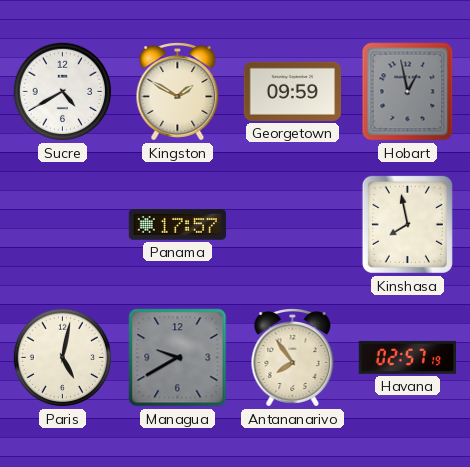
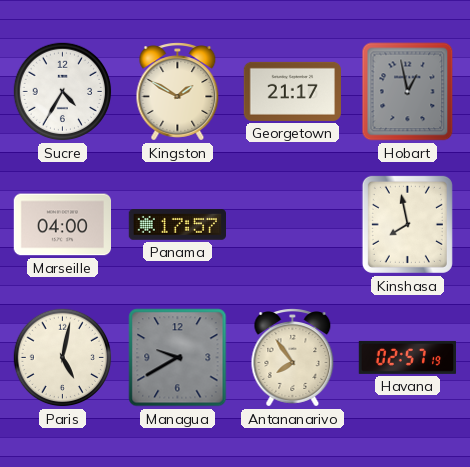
Sucre: 4:40 -> 4:35
Georgetown: 09:59 -> 21:17
Marseille: none -> 04:00
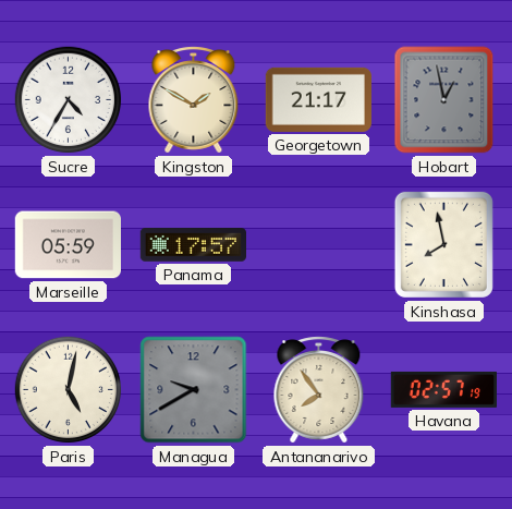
Marseille: 04:00 -> 05:59
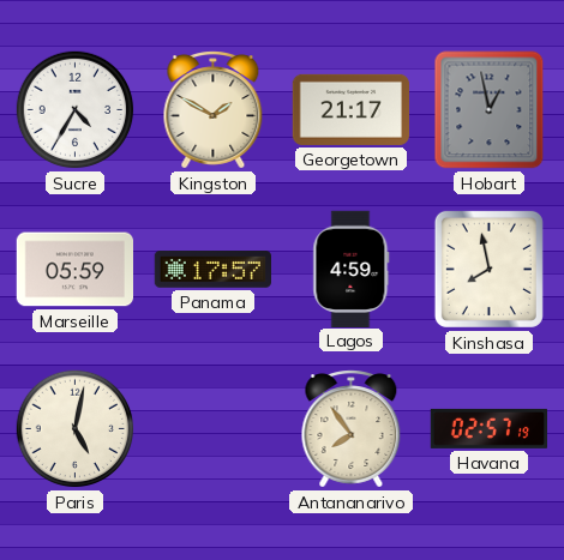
Lagos: none -> 4:59
Managua: 9:40 -> none
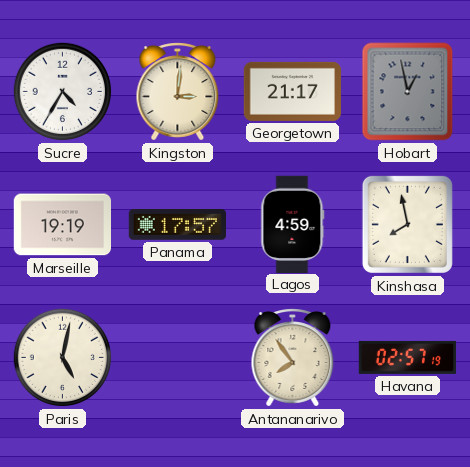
Kingston: 1:50 -> 3:01
Marseille: 05:59 -> 19:19
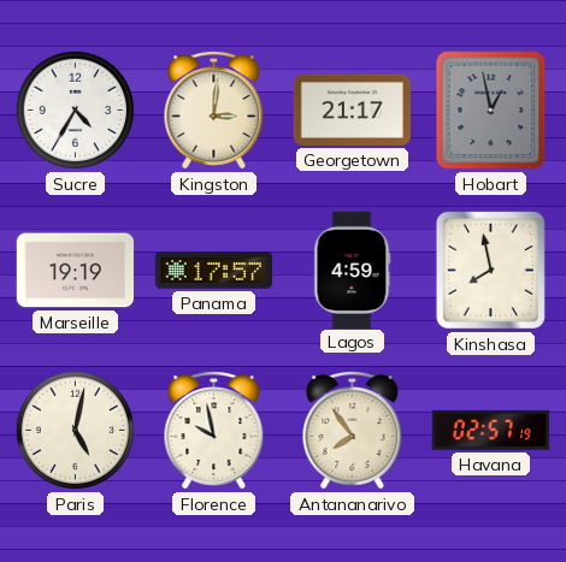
Florence: none -> 9:58
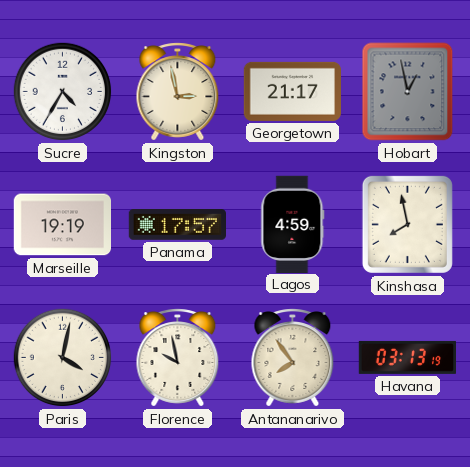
Kingston: 3:01 -> 2:58
Paris: 5:02 -> 4:02
Havana: 02:57 -> 03:13
